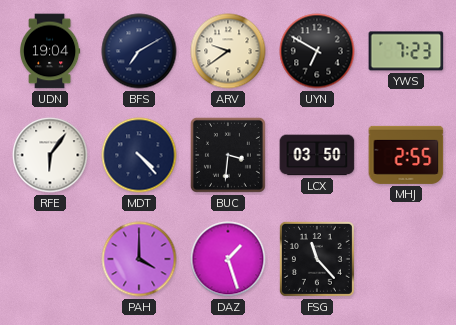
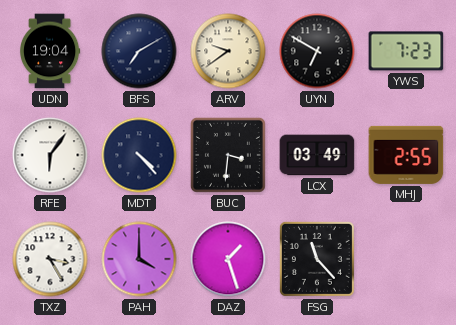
LCX: 03:50 -> 03:49
TXZ: none -> 3:25
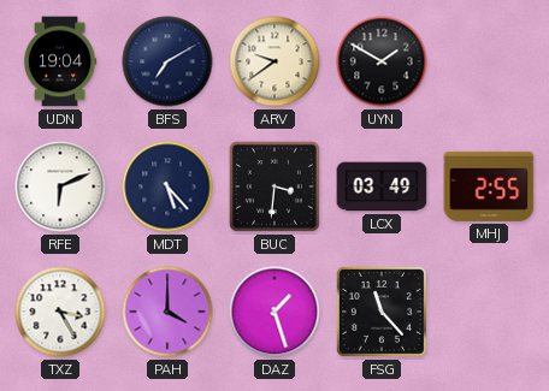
UYN: 6:50 -> 1:50
YWS: 7:23 -> none
RFE: 6:06 -> 6:11
MDT: 4:23 -> 5:23
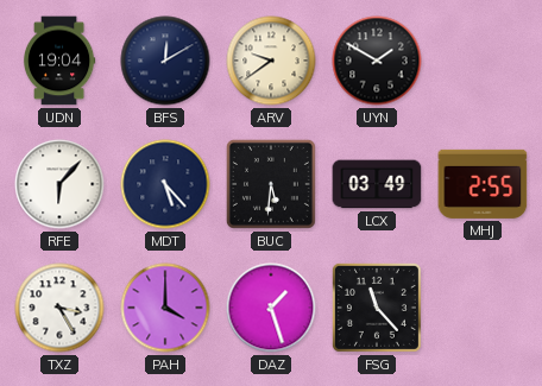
BFS: 7:10 -> 12:10
RFE: 6:11 -> 6:07
BUC: 3:31 -> 5:31
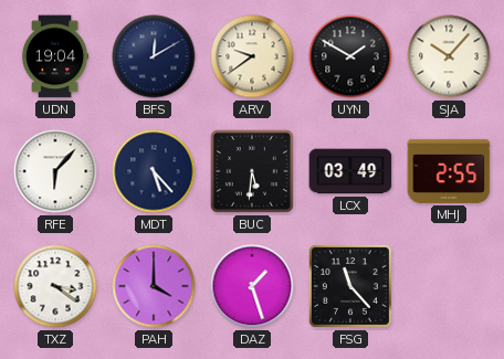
SJA: none -> 10:07
TXZ: 3:25 -> 3:21
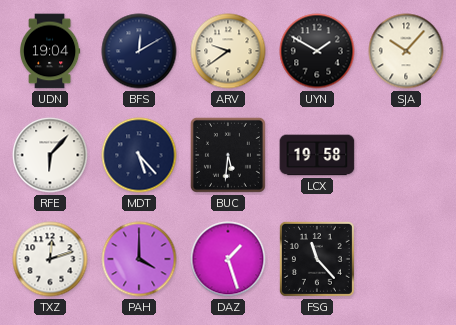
LCX: 03:49 -> 19:58
MHJ: 2:55 -> none
TXZ: 3:21 -> 12:12
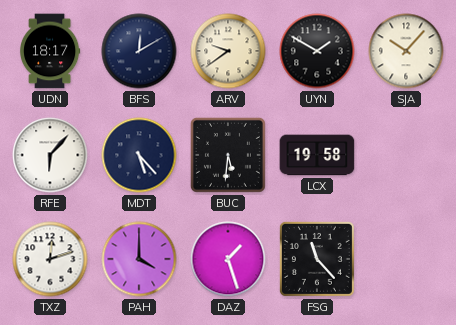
UDN: 19:04 -> 18:17
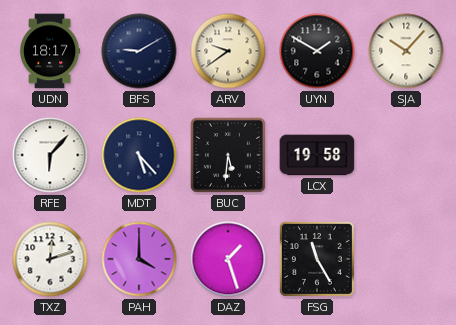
BFS: 12:10 -> 9:10
FSG: 11:23 -> 11:25
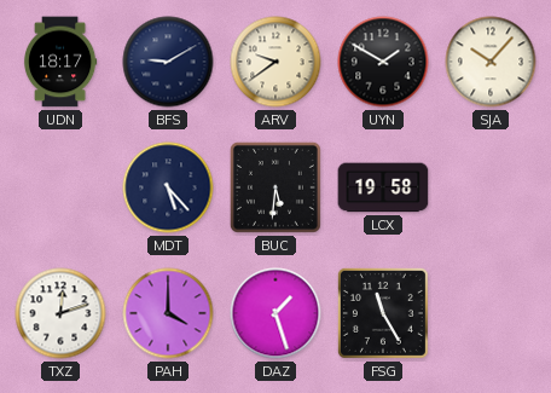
RFE: 6:07 -> none
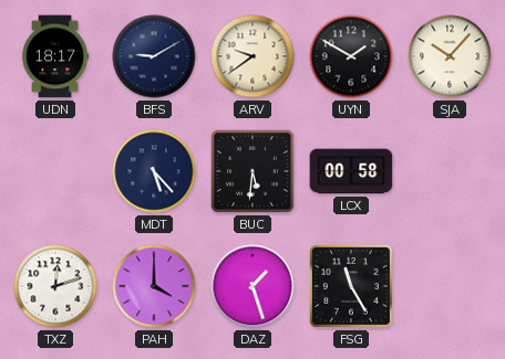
LCX: 19:58 -> 00:58
